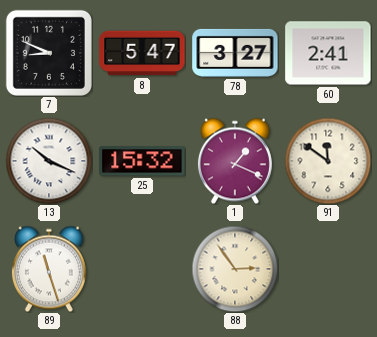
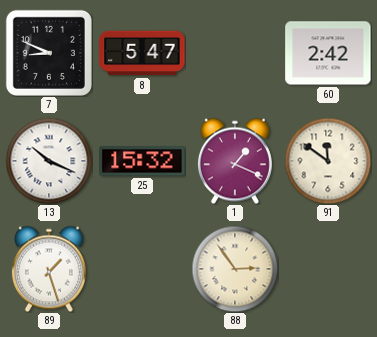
78: 3:27 -> none
60: 2:41 -> 2:42
89: 11:27 -> 1:27
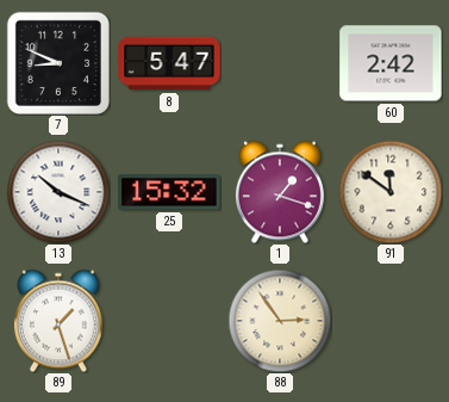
1: 1:19 -> 1:18
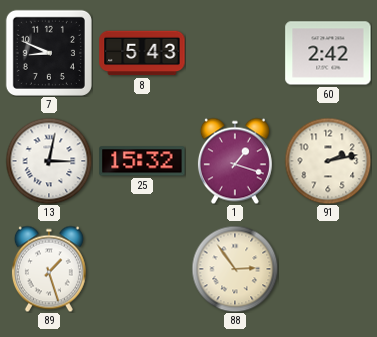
8: 5:47 -> 5:43
13: 10:19 -> 3:02
91: 11:51 -> 2:13
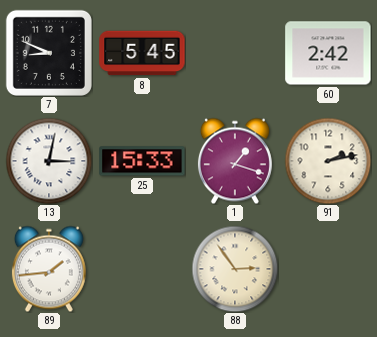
8: 5:43 -> 5:45
25: 15:32 -> 15:33
89: 1:27 -> 1:44
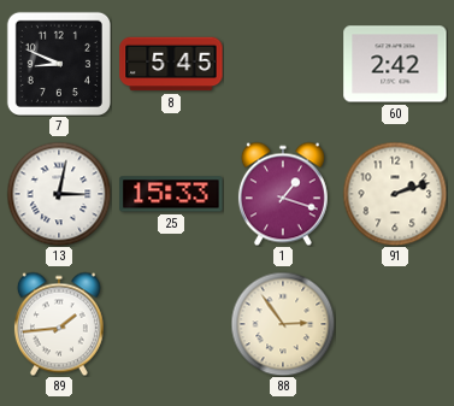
91: 2:13 -> 2:12
